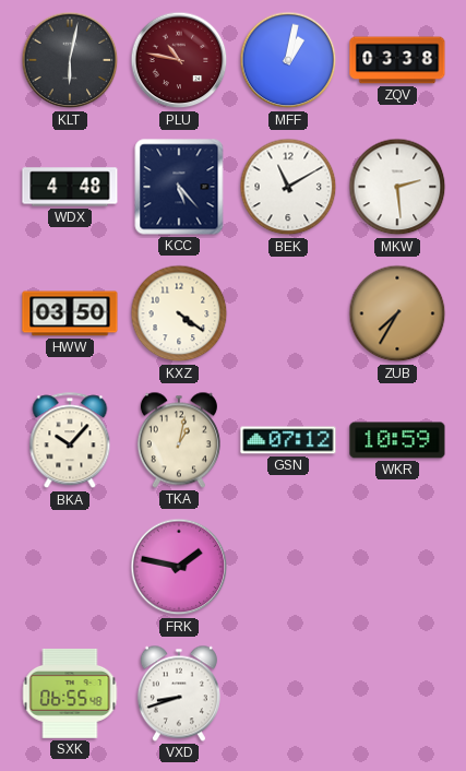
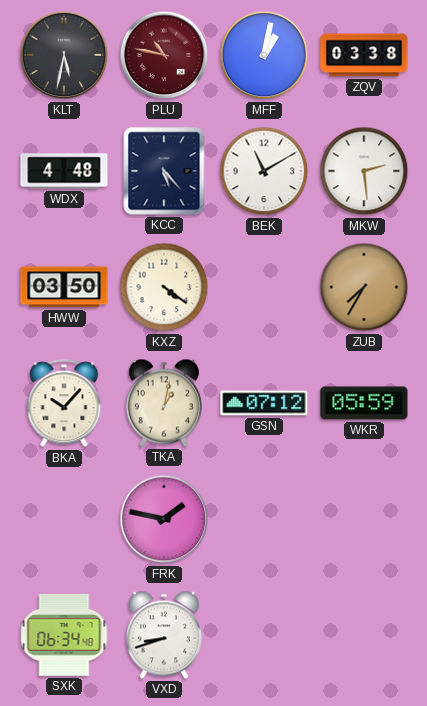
KLT: 6:02 -> 5:32
WKR: 10:59 -> 05:59
SXK: 06:55 -> 06:34
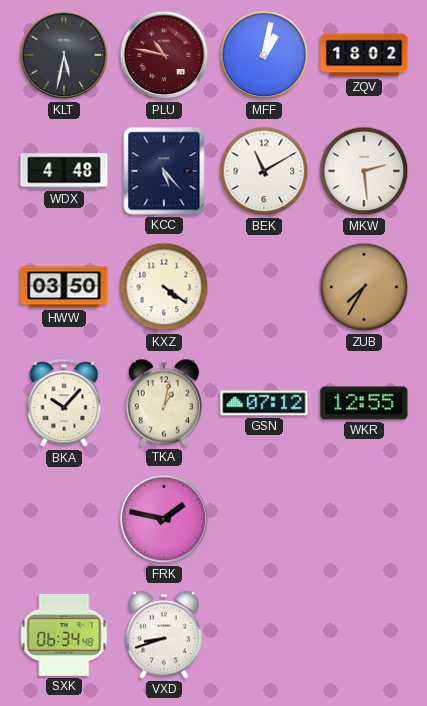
ZQV: 03:38 -> 18:02
WKR: 05:59 -> 12:55
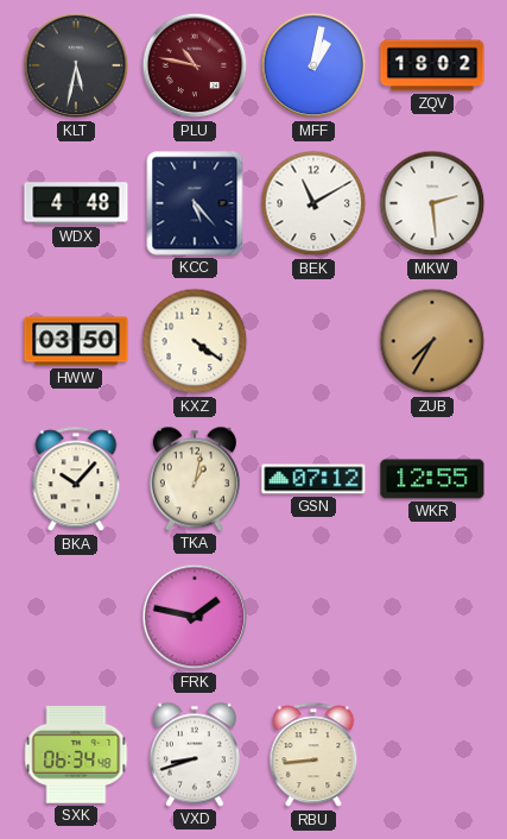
RBU: none -> 8:44
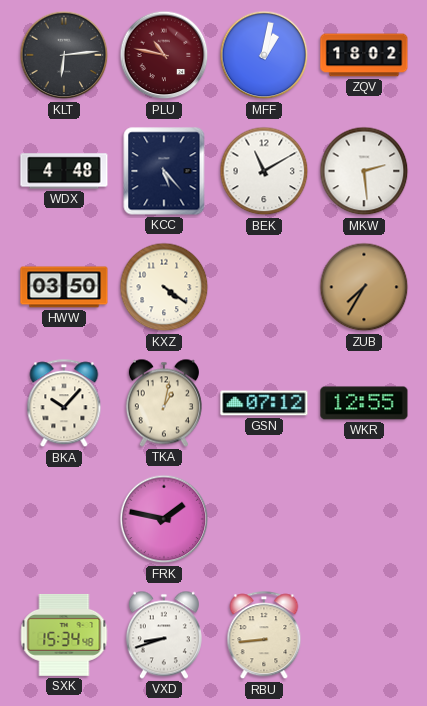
KLT: 5:32 -> 6:14
SXK: 06:34 -> 15:34
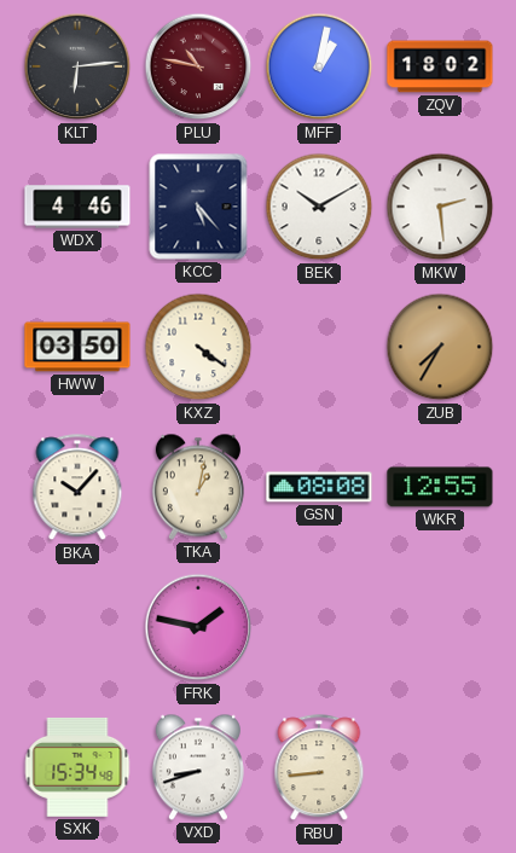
WDX: 4:48 -> 4:46
BEK: 11:10 -> 10:10
GSN: 07:12 -> 08:08
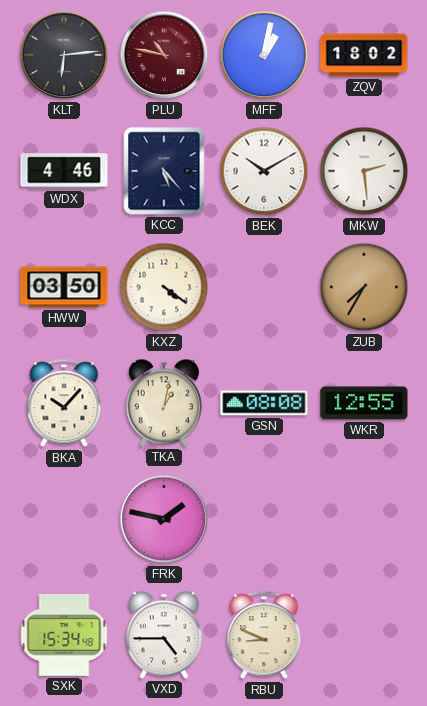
VXD: 8:42 -> 4:45
RBU: 8:44 -> 8:49
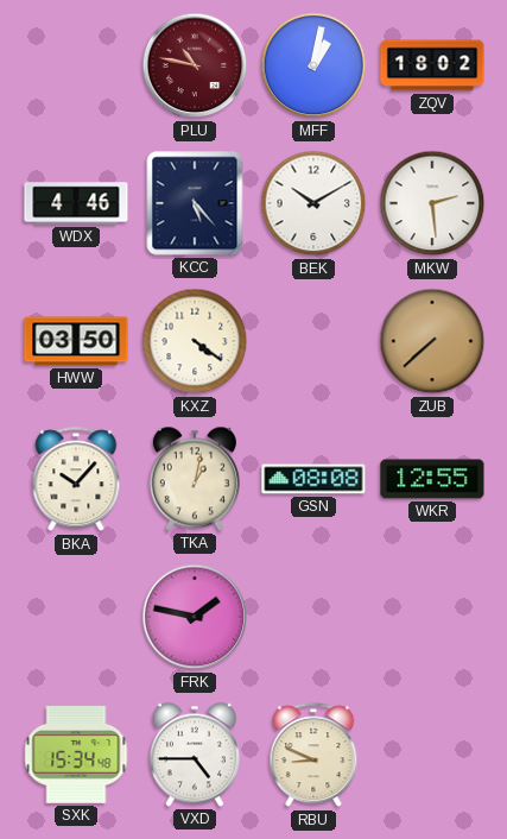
KLT: 6:14 -> none
ZUB: 7:35 -> 7:38
